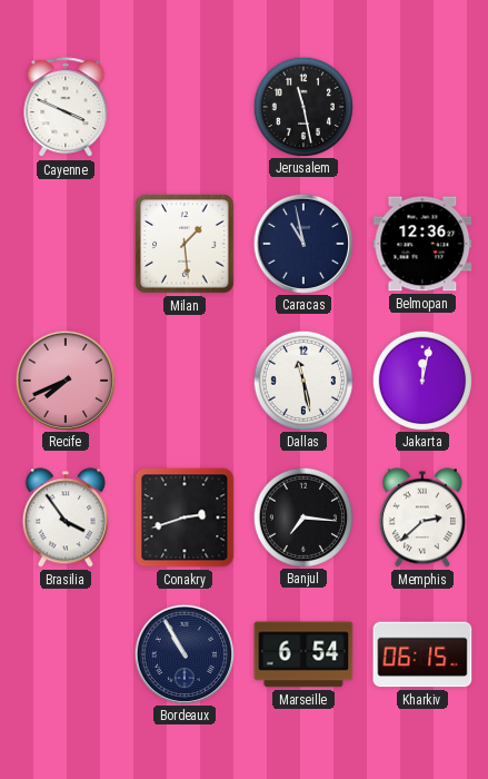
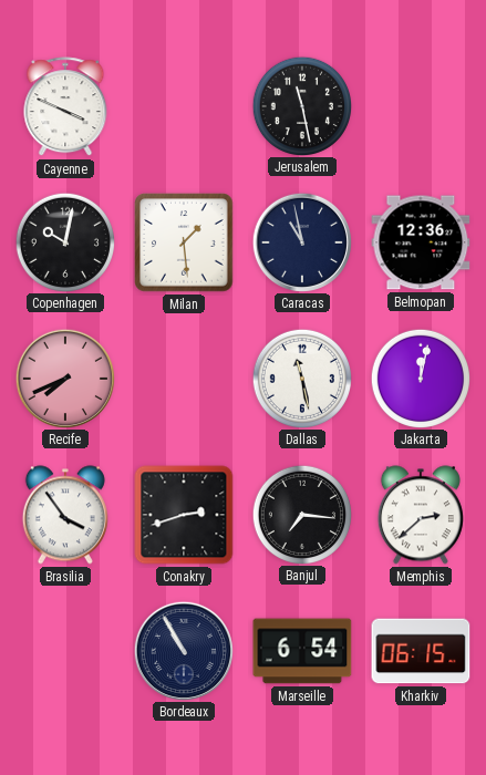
Copenhagen: none -> 10:02
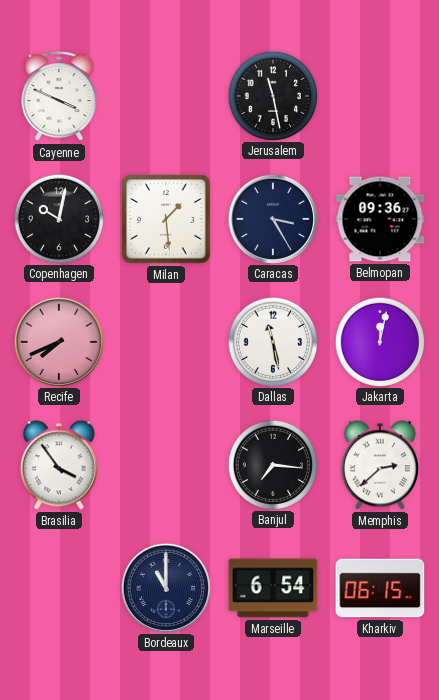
Caracas: 10:58 -> 3:25
Belmopan: 12:36 -> 09:36
Conakry: 2:42 -> none
Bordeaux: 10:55 -> 11:00
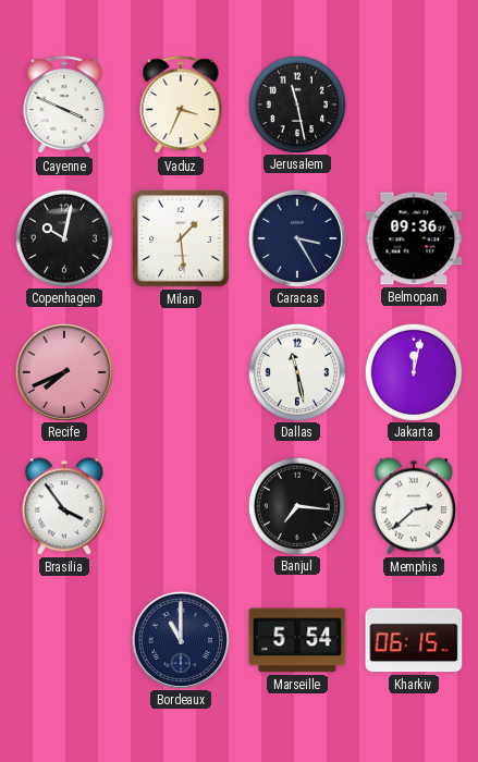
Vaduz: none -> 3:34
Marseille: 6:54 -> 5:54
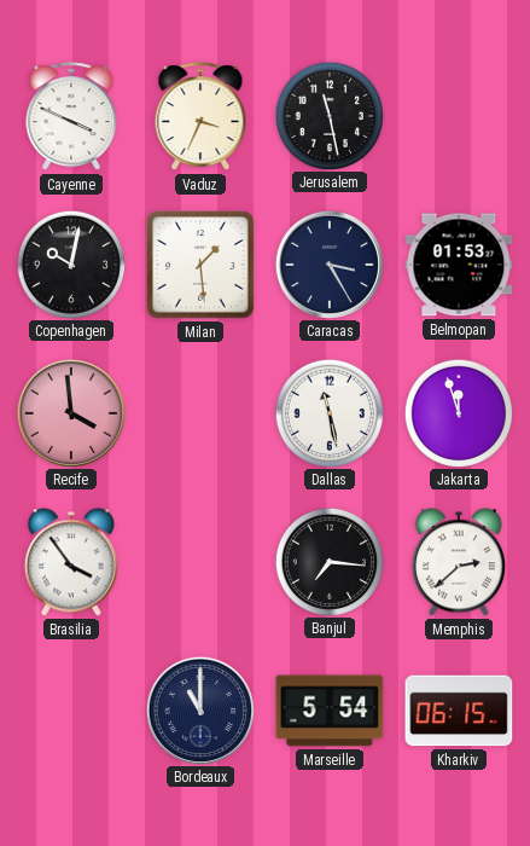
Belmopan: 09:36 -> 01:53
Recife: 7:41 -> 3:59
Jakarta: 12:02 -> 11:57
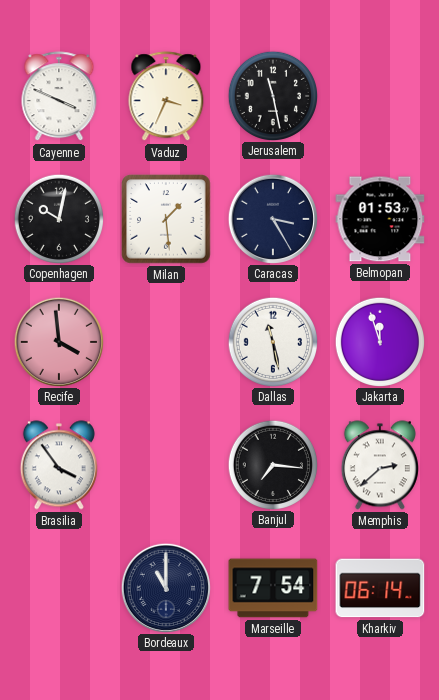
Marseille: 5:54 -> 7:54
Kharkiv: 06:15 -> 06:14
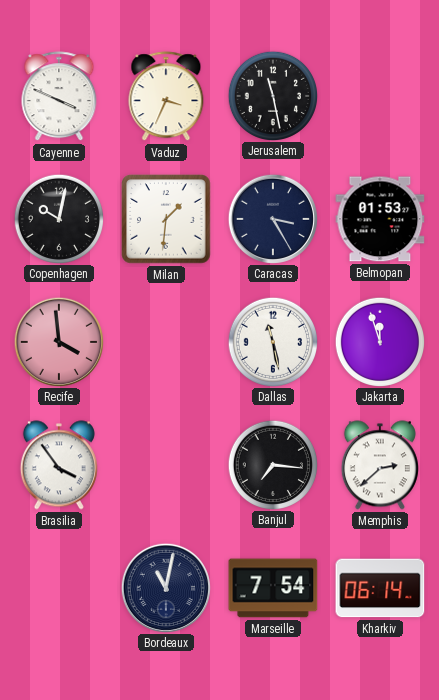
Milan: 1:29 -> 1:31
Bordeaux: 11:00 -> 11:02
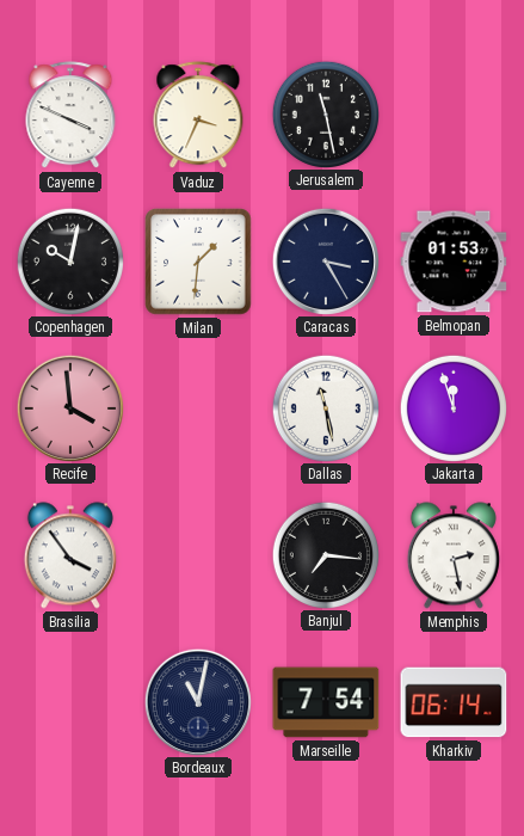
Memphis: 2:38 -> 2:28
